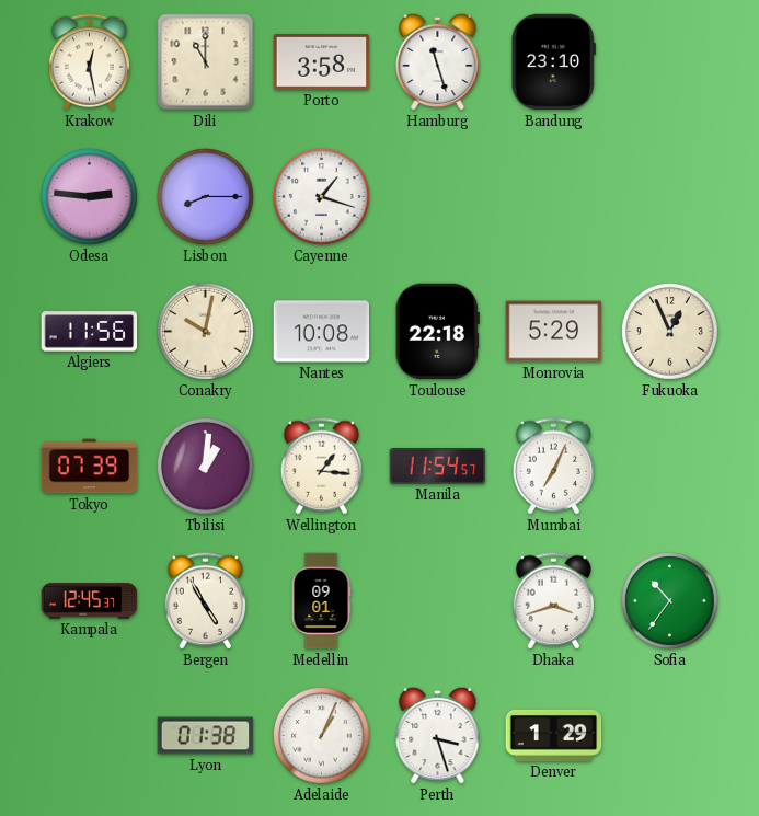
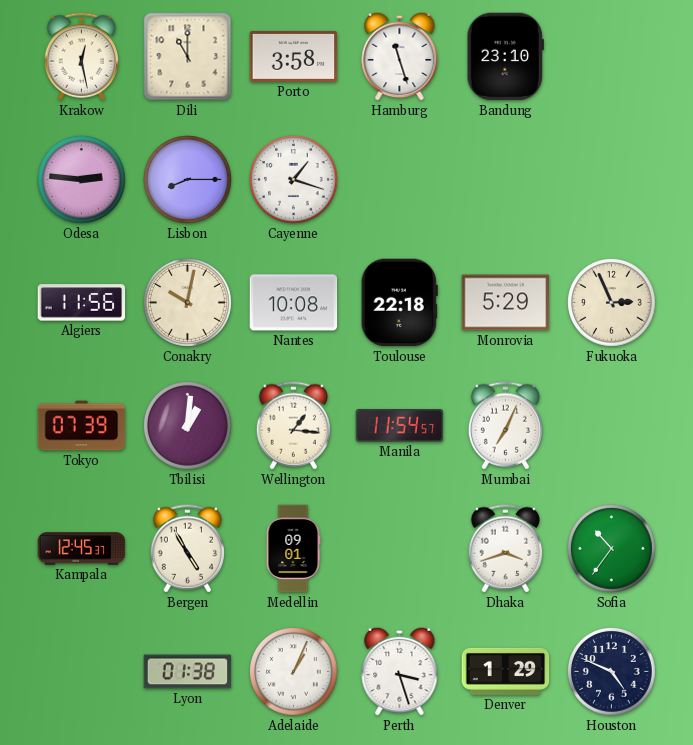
Fukuoka: 12:56 -> 2:56
Houston: none -> 4:49
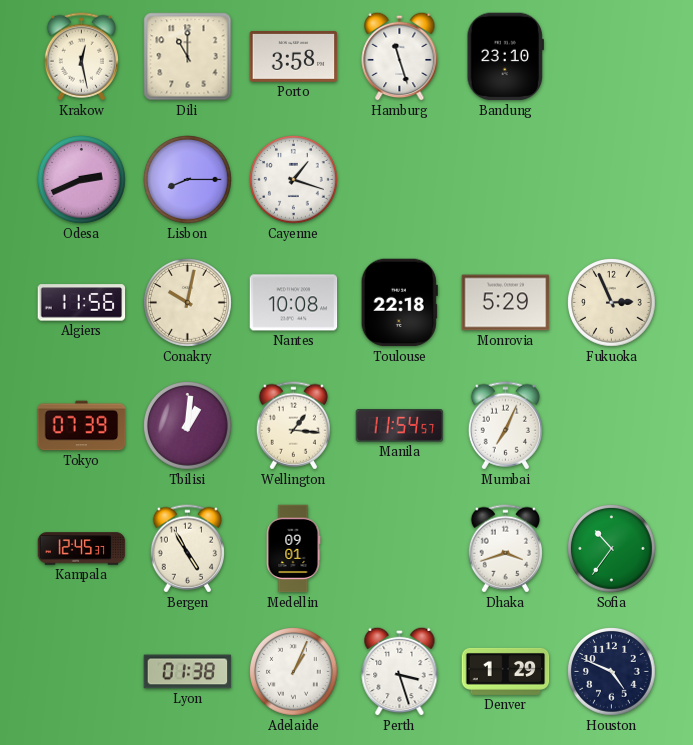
Odesa: 2:46 -> 2:41
